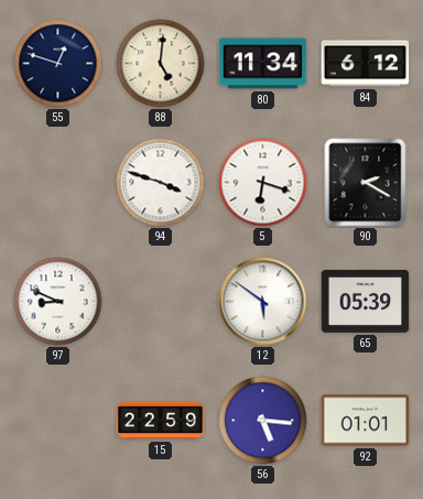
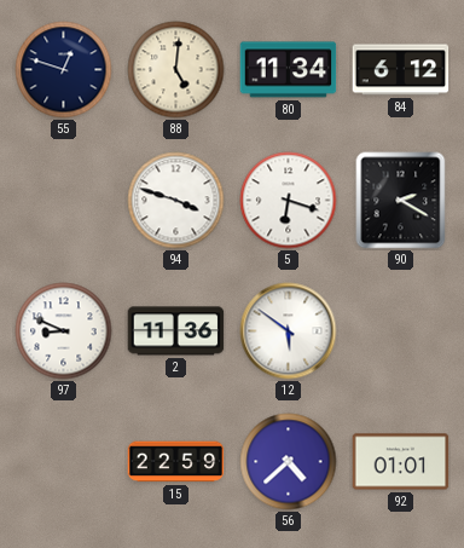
2: none -> 11:36
65: 05:39 -> none
56: 5:16 -> 4:38
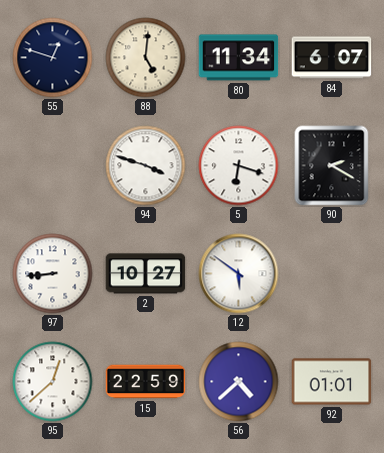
84: 6:12 -> 6:07
97: 8:49 -> 8:44
2: 11:36 -> 10:27
95: none -> 12:38
